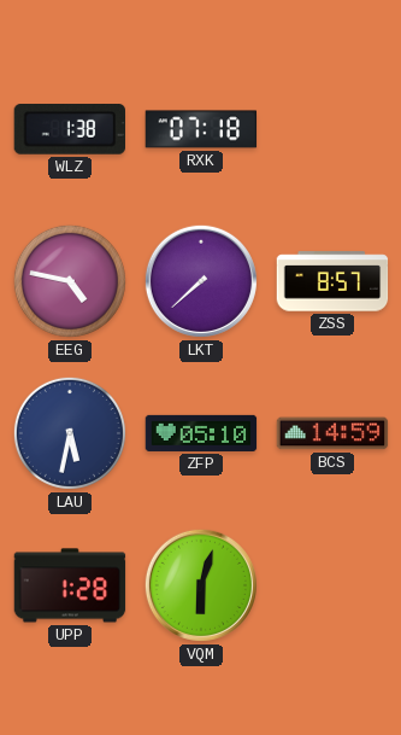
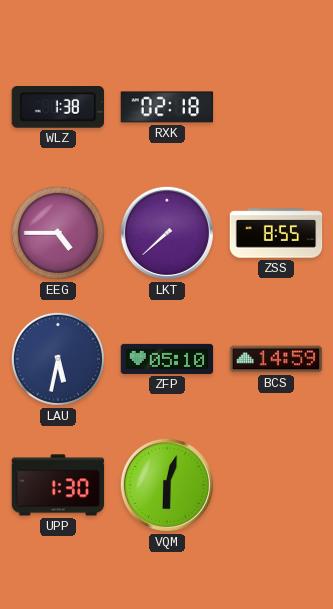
RXK: 07:18 -> 02:18
EEG: 4:47 -> 4:45
ZSS: 8:57 -> 8:55
UPP: 1:28 -> 1:30
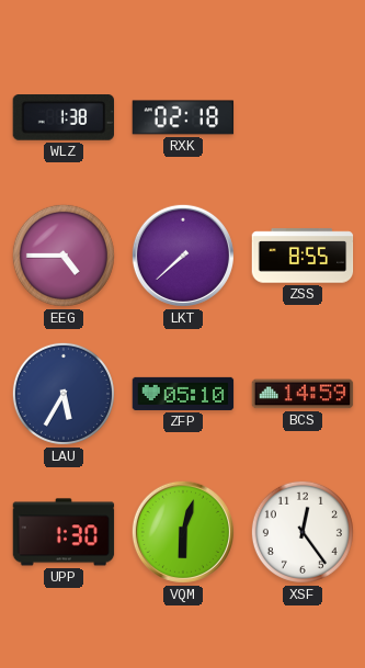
LAU: 5:32 -> 5:35
XSF: none -> 12:24
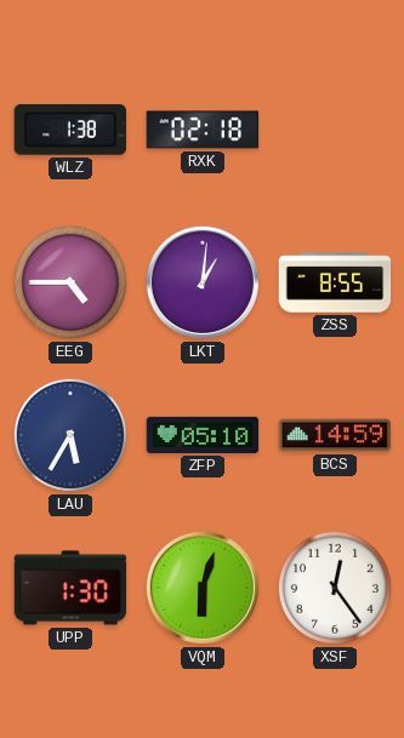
LKT: 7:38 -> 1:01
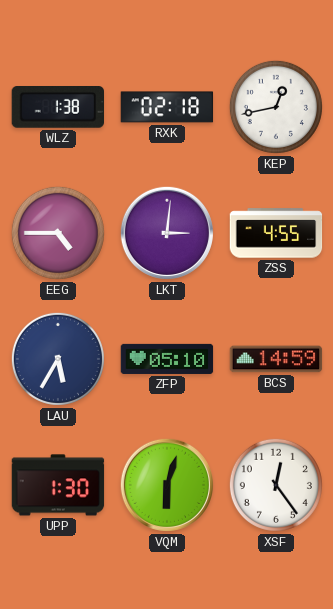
KEP: none -> 12:43
LKT: 1:01 -> 3:01
ZSS: 8:55 -> 4:55
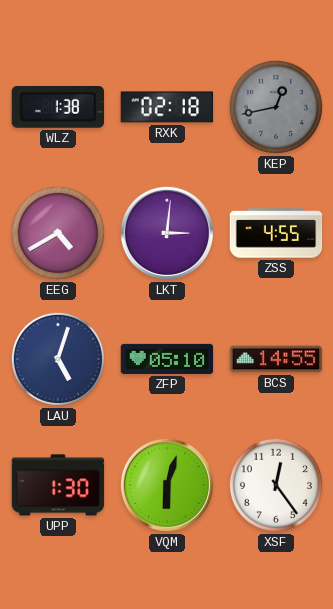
KEP dial: white -> grey
EEG: 4:45 -> 4:40
LAU: 5:35 -> 5:03
BCS: 14:59 -> 14:55
